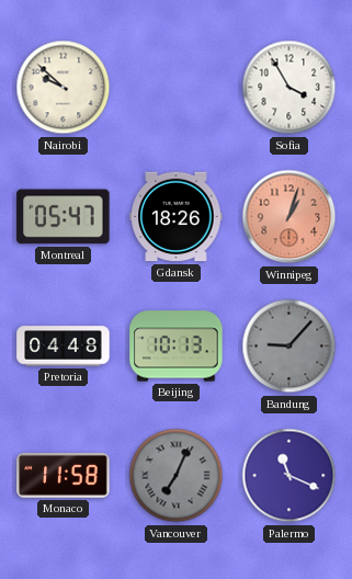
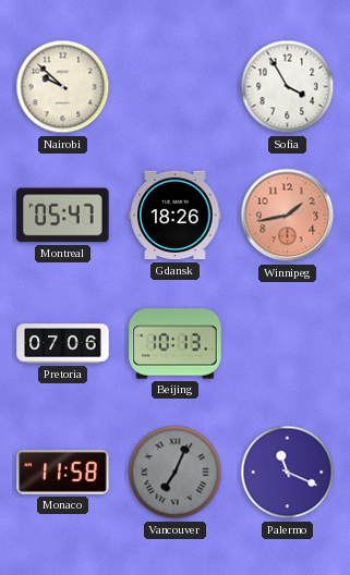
Winnipeg: 1:03 -> 1:43
Pretoria: 04:48 -> 07:06
Bandung: 9:07 -> none
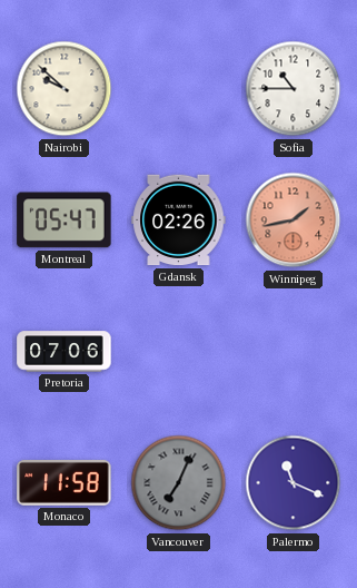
Sofia: 3:55 -> 10:45
Gdansk: 18:26 -> 02:26
Beijing: 10:13 -> none
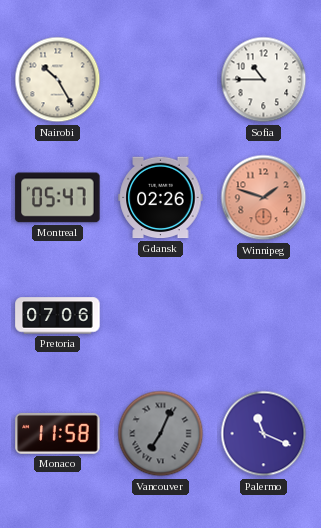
Nairobi: 9:52 -> 10:25
Winnipeg: 1:43 -> 1:48
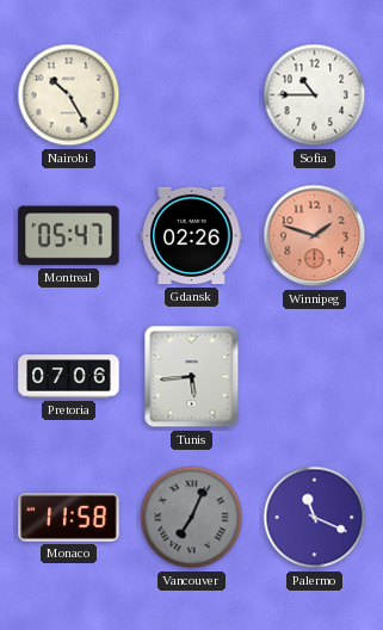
Tunis: none -> 5:44
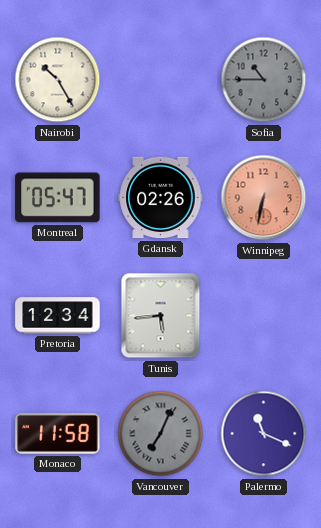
Sofia dial: white -> grey
Winnipeg: 1:48 -> 6:32
Pretoria: 07:06 -> 12:34
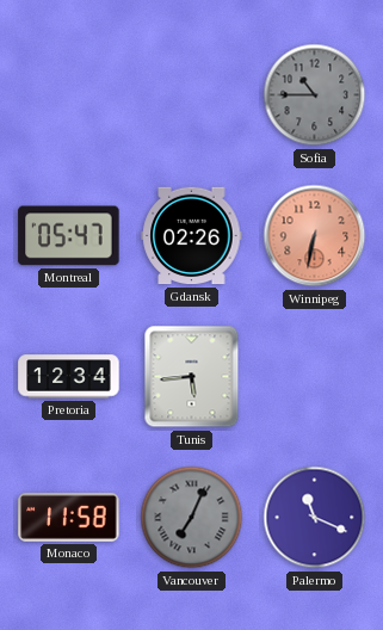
Nairobi: 10:25 -> none
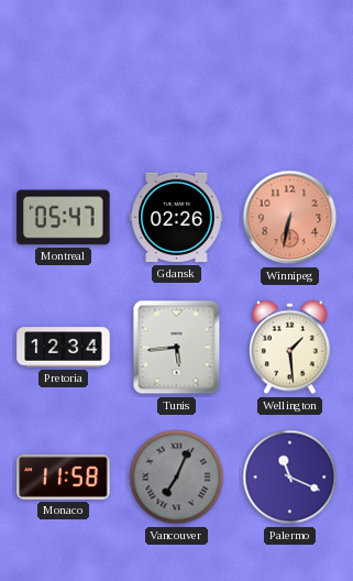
Sofia: 10:45 -> none
Wellington: none -> 1:29
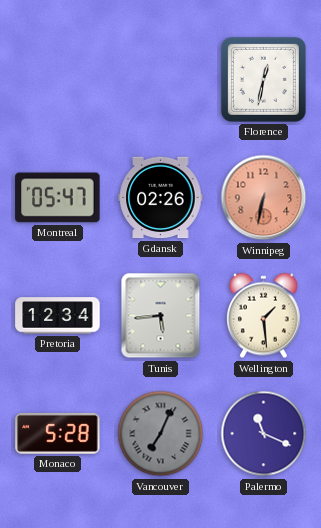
Florence: none -> 12:32
Monaco: 11:58 -> 5:28
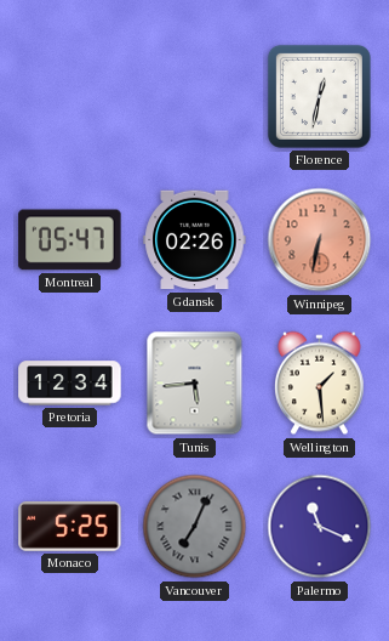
Monaco: 5:28 -> 5:25
